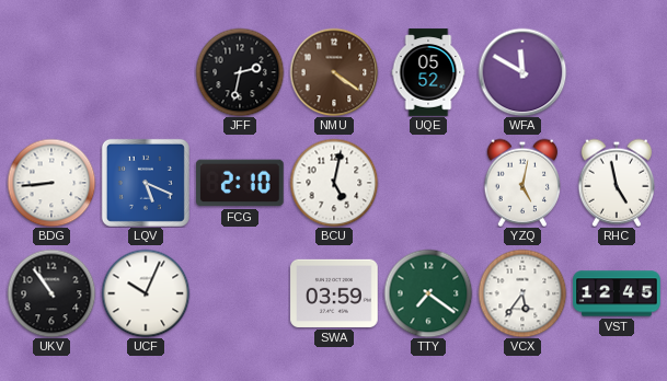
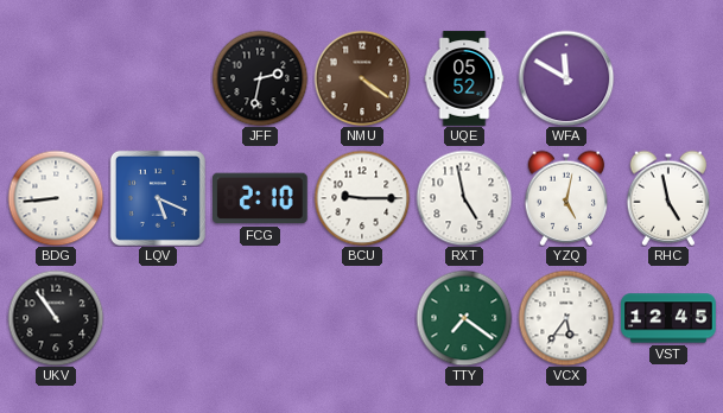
BCU: 5:02 -> 9:15
RXT: none -> 4:58
UCF: 10:04 -> none
SWA: 03:59 -> none
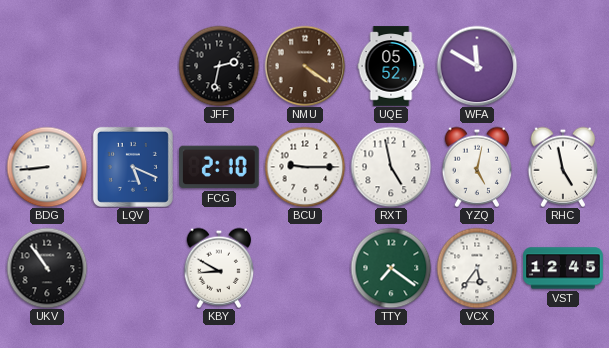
KBY: none -> 8:50
